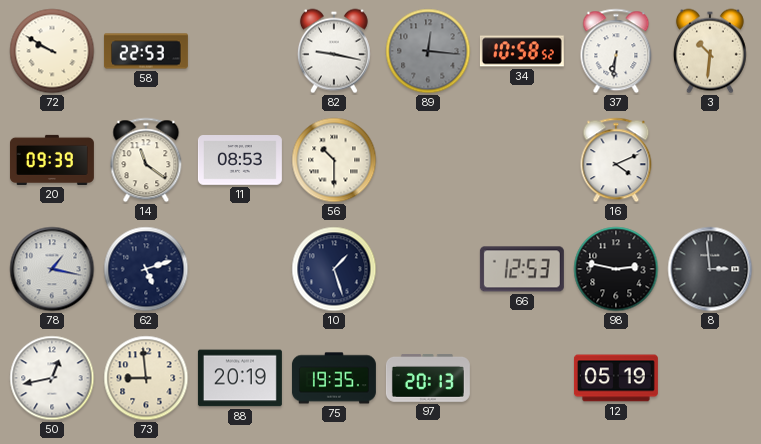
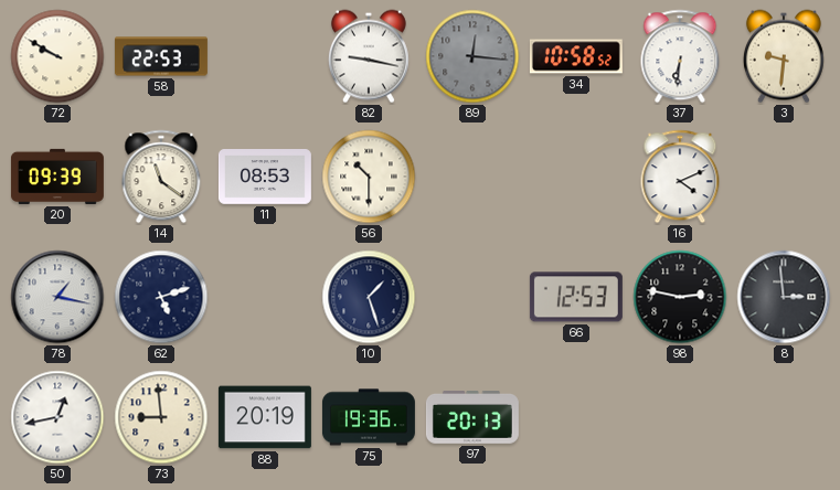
3: 10:31 -> 9:31
75: 19:35 -> 19:36
12: 05:19 -> none
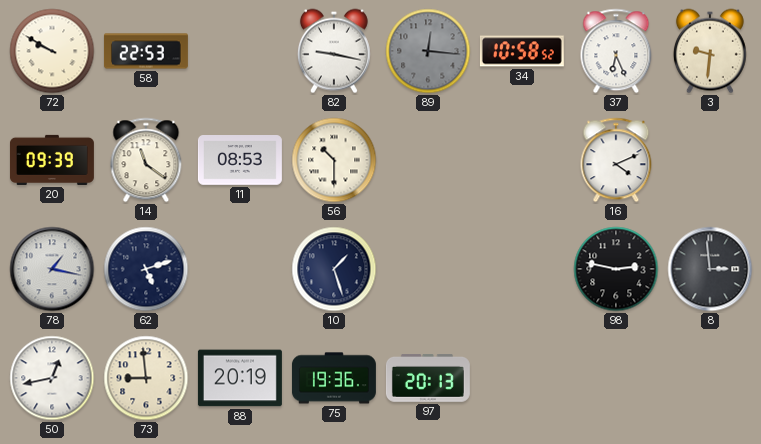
37: 6:31 -> 6:26
66: 12:53 -> none
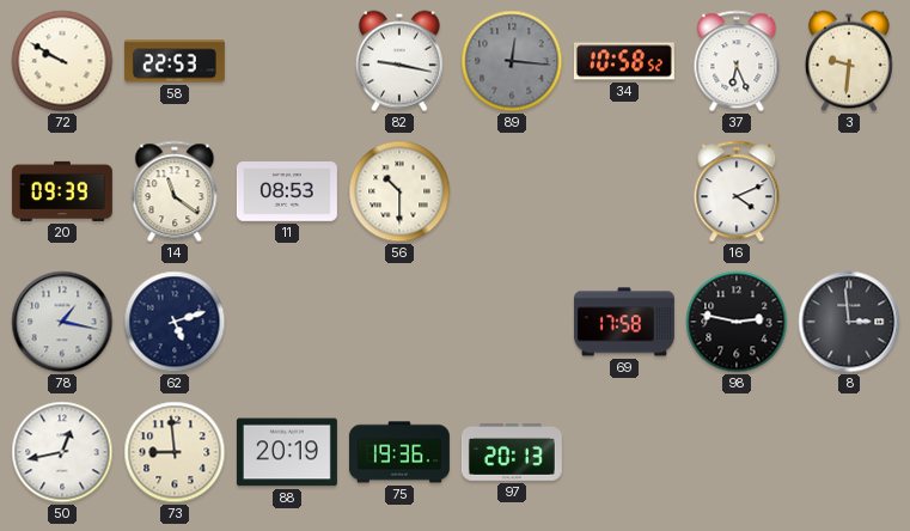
10: 1:27 -> none
69: none -> 17:58
